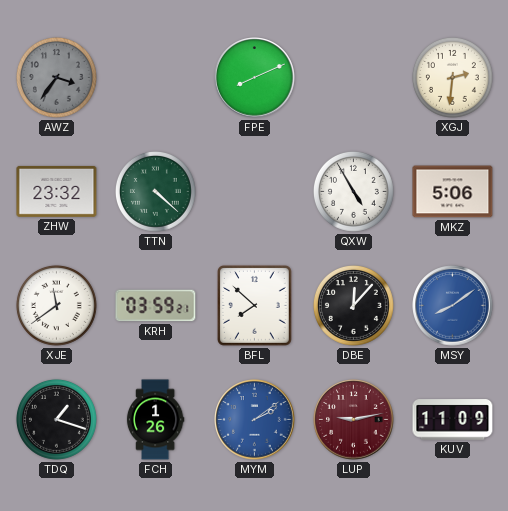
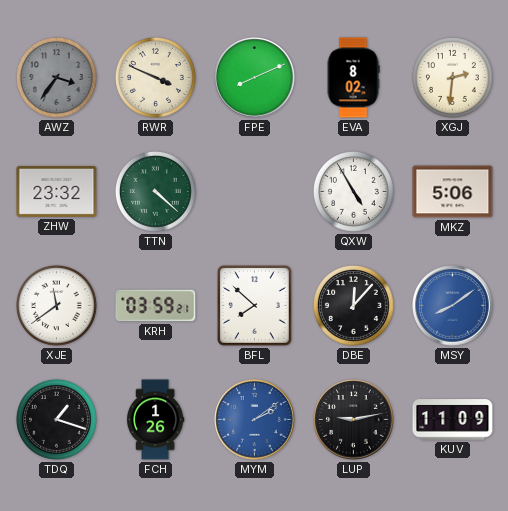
RWR: none -> 3:49
EVA: none -> 8:02
LUP dial: burgundy -> black
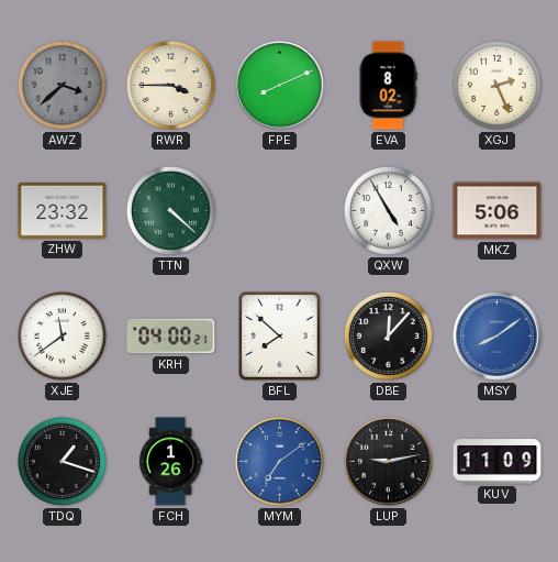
AWZ: 3:36 -> 3:38
RWR: 3:49 -> 3:45
XGJ: 2:31 -> 2:26
KRH: 03:59 -> 04:00
MYM: 2:09 -> 7:09
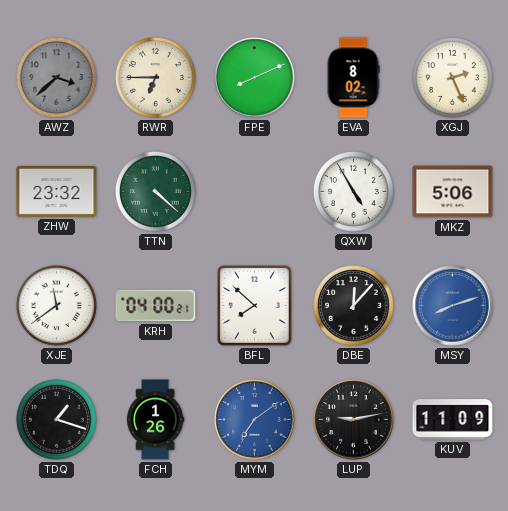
RWR: 3:45 -> 6:45
MSY: 8:09 -> 8:12
